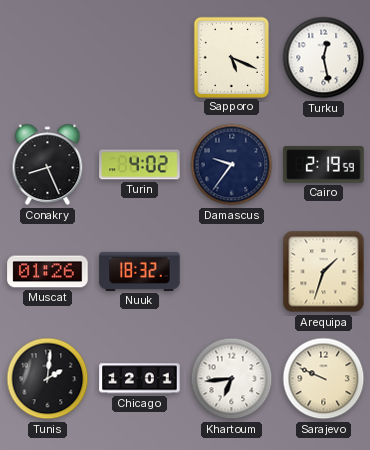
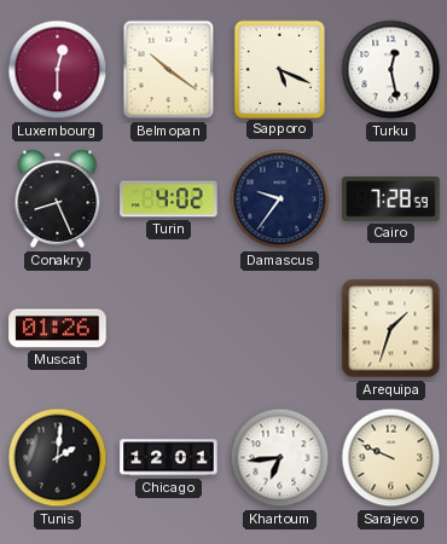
Luxembourg: none -> 12:30
Belmopan: none -> 10:21
Cairo: 2:19 -> 7:28
Nuuk: 18:32 -> none
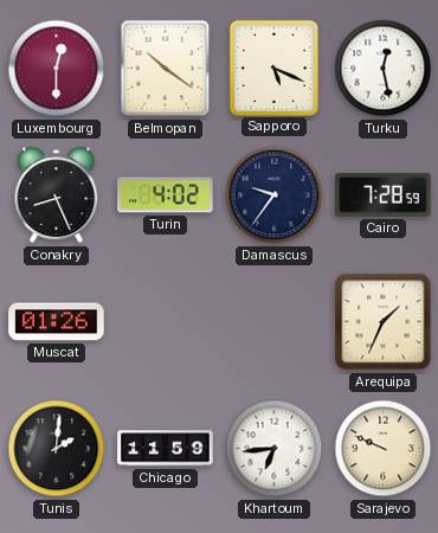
Arequipa: 1:33 -> 1:34
Chicago: 12:01 -> 11:59
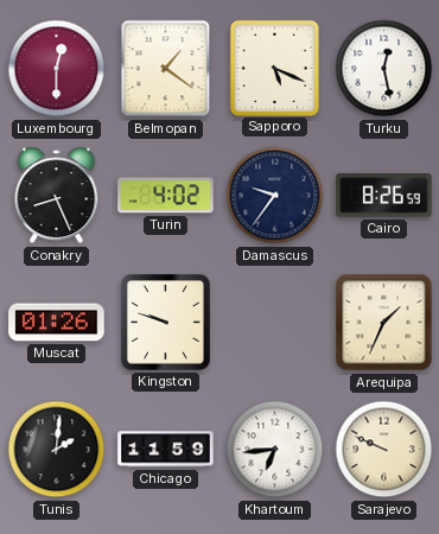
Belmopan: 10:21 -> 1:21
Cairo: 7:28 -> 8:26
Kingston: none -> 9:48
